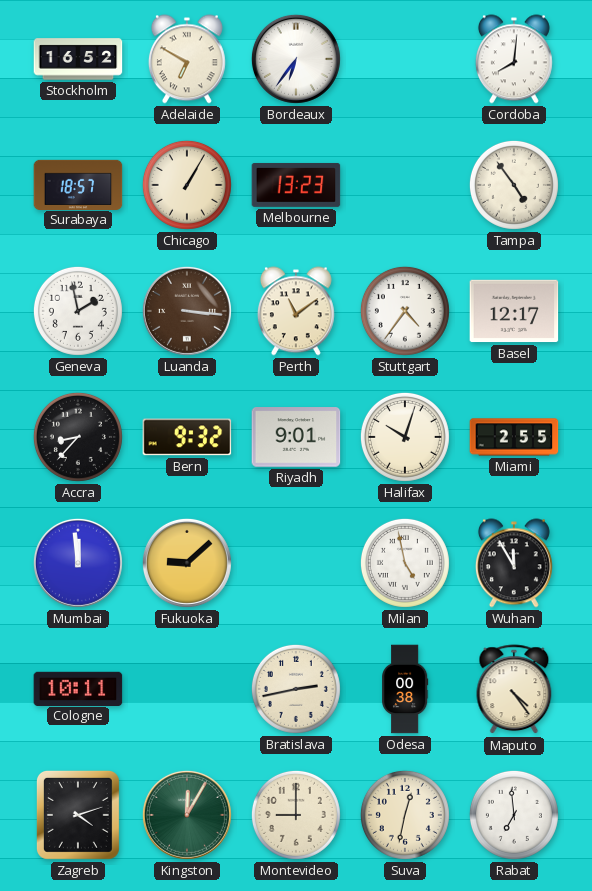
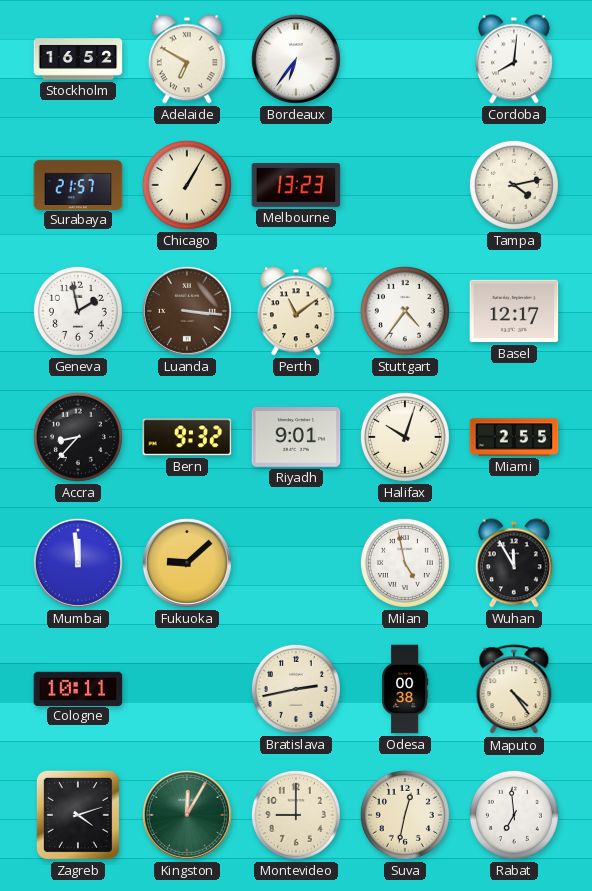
Surabaya: 18:57 -> 21:57
Tampa: 4:54 -> 4:13
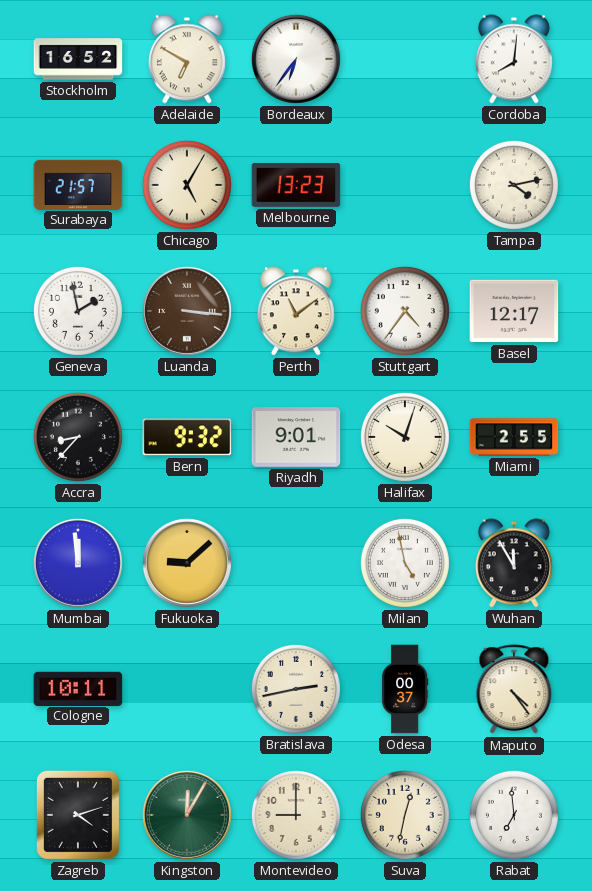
Chicago: 1:05 -> 5:05
Odesa: 00:38 -> 00:37
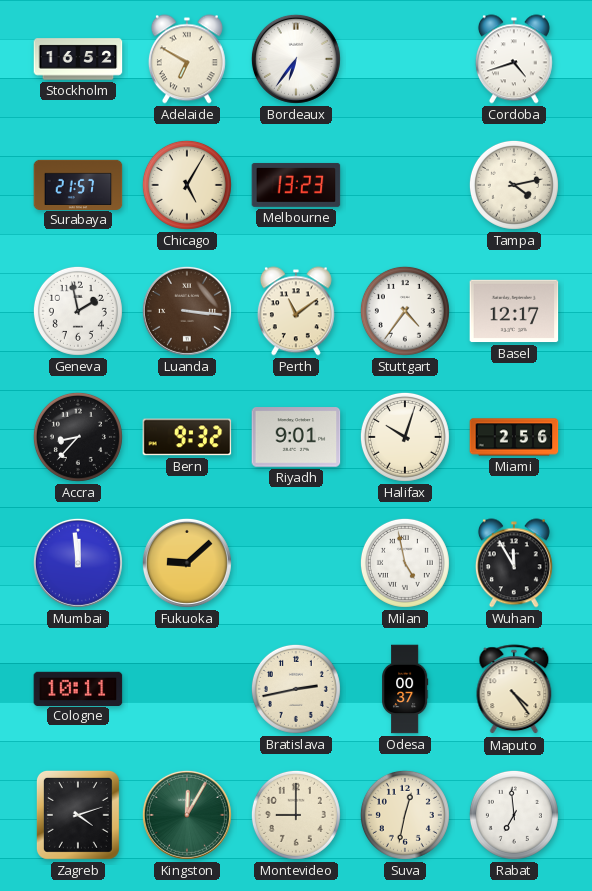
Cordoba: 8:01 -> 4:42
Miami: 2:55 -> 2:56
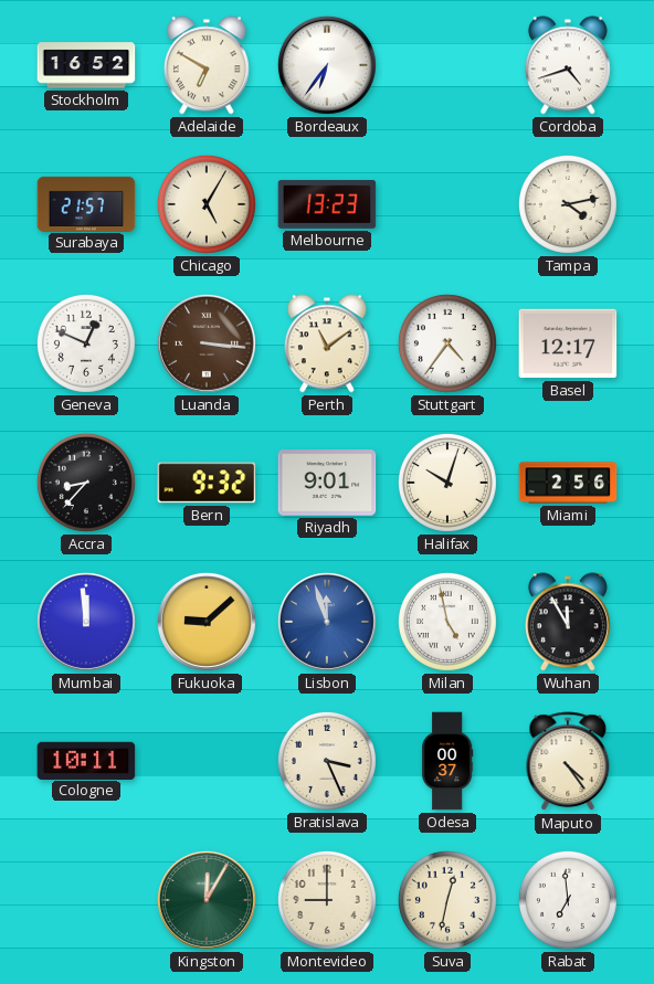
Geneva: 1:58 -> 12:49
Lisbon: none -> 11:57
Bratislava: 2:43 -> 3:26
Zagreb: 4:12 -> none
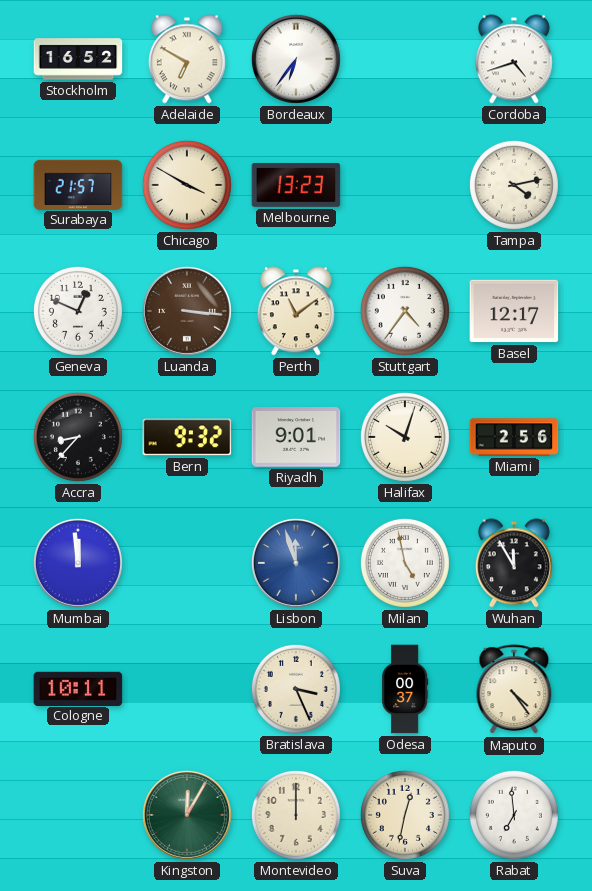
Chicago: 5:05 -> 3:50
Fukuoka: 9:08 -> none
Montevideo: 9:00 -> 12:00
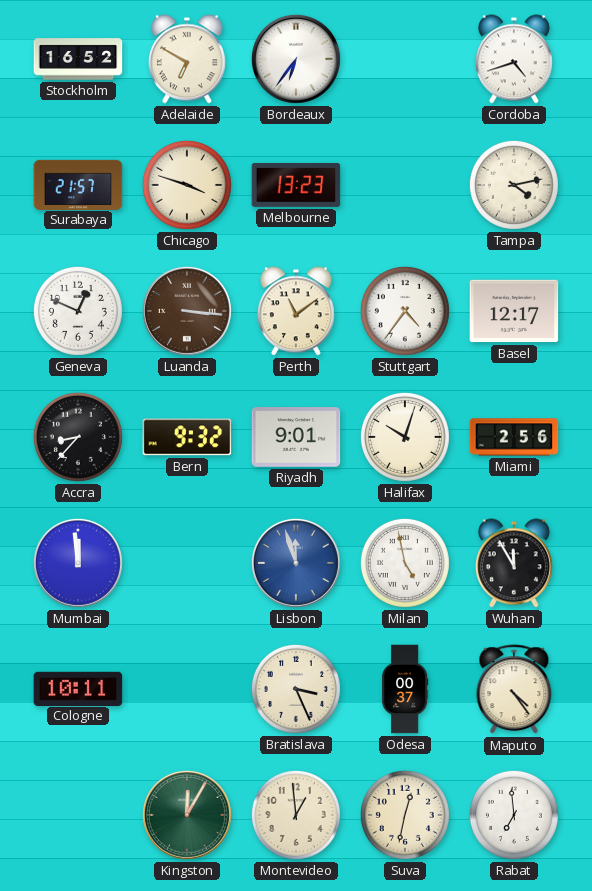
Chicago: 3:50 -> 3:48
Montevideo: 12:00 -> 12:59
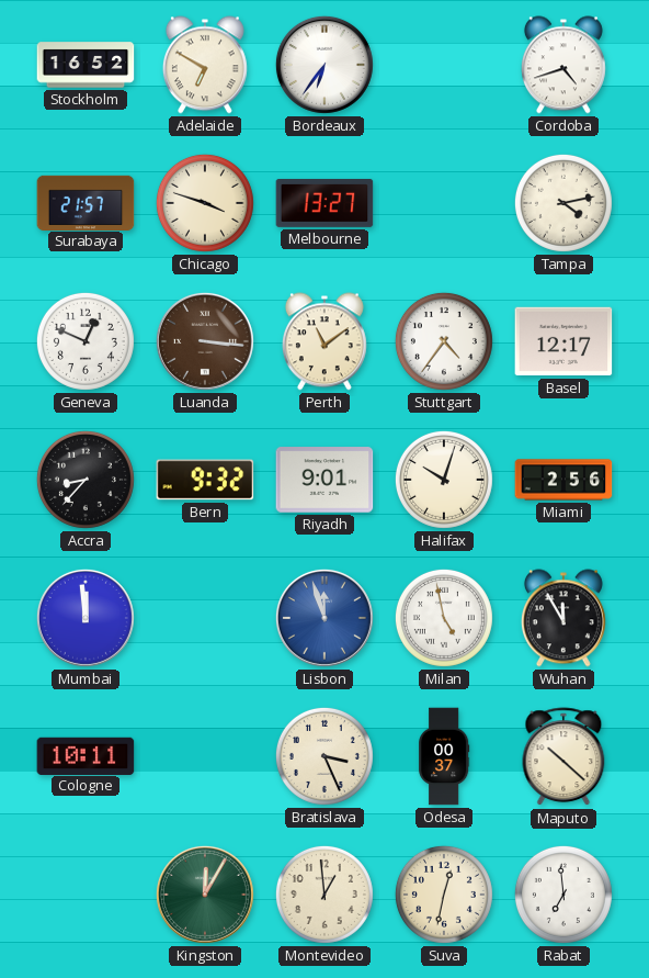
Melbourne: 13:23 -> 13:27
Maputo: 4:24 -> 10:22
